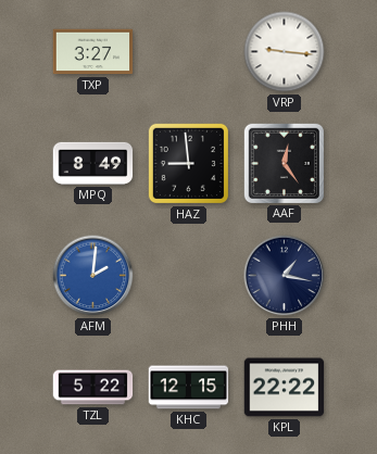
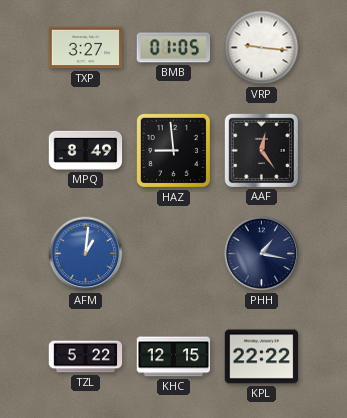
BMB: none -> 01:05
AFM: 2:01 -> 1:01
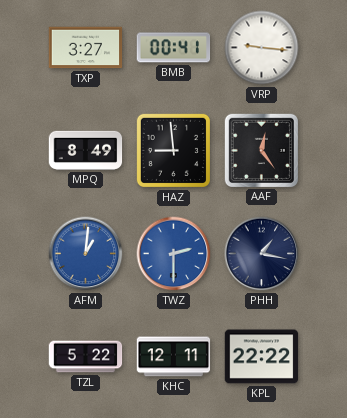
BMB: 01:05 -> 00:41
TWZ: none -> 2:30
KHC: 12:15 -> 12:11
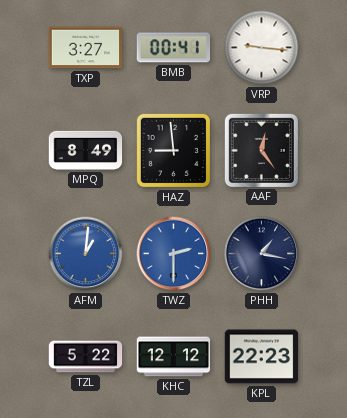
KHC: 12:11 -> 12:12
KPL: 22:22 -> 22:23
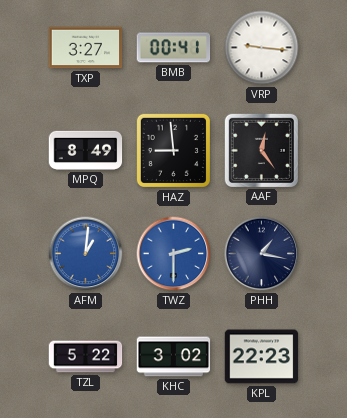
KHC: 12:12 -> 3:02
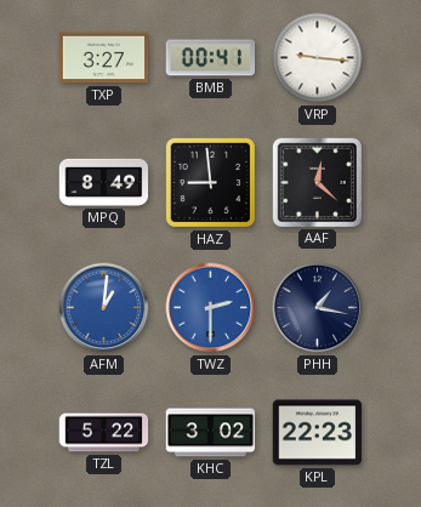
AAF: 12:24 -> 12:22
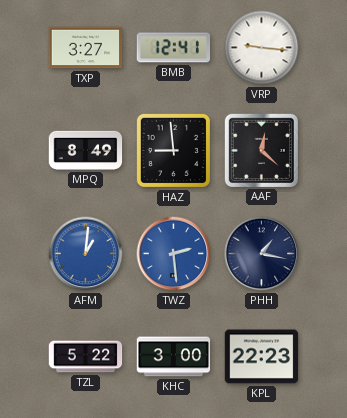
BMB: 00:41 -> 12:41
TWZ: 2:30 -> 2:29
KHC: 3:02 -> 3:00
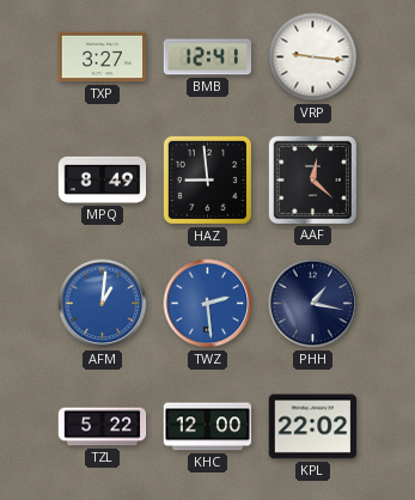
KHC: 3:00 -> 12:00
KPL: 22:23 -> 22:02
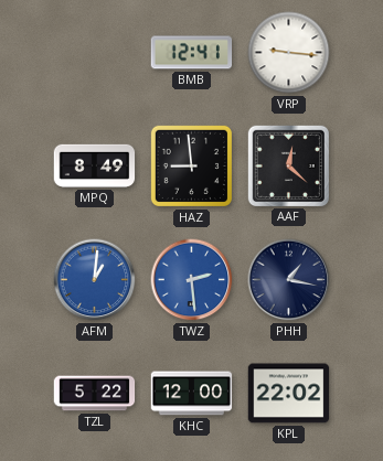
TXP: 3:27 -> none
